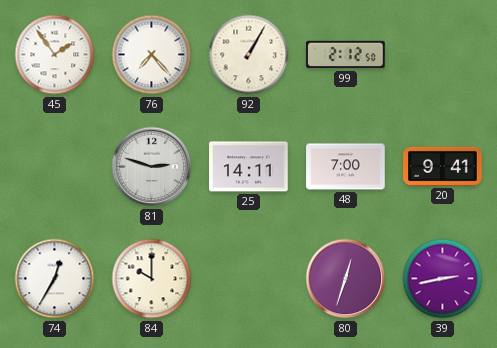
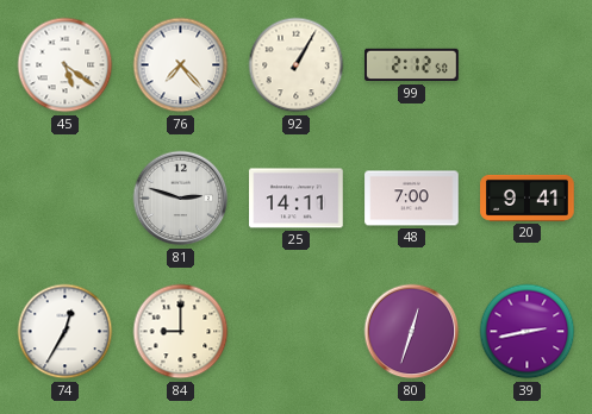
45: 1:54 -> 5:21
84: 10:00 -> 9:00
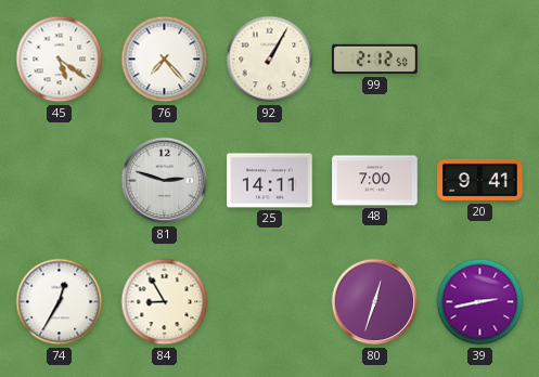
84: 9:00 -> 8:55
